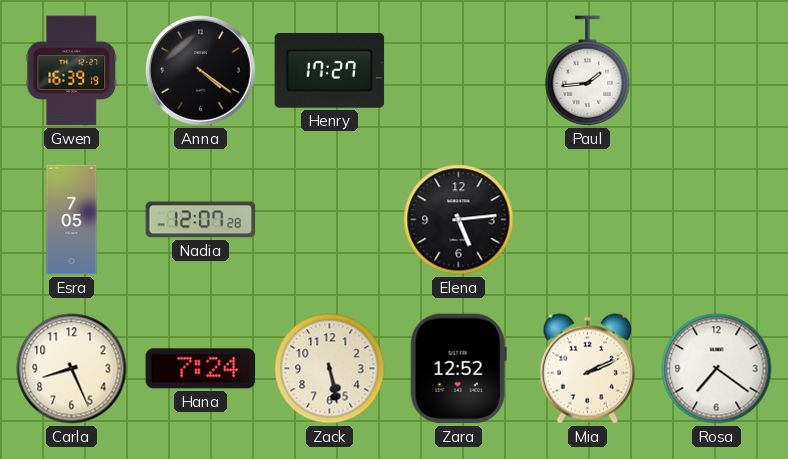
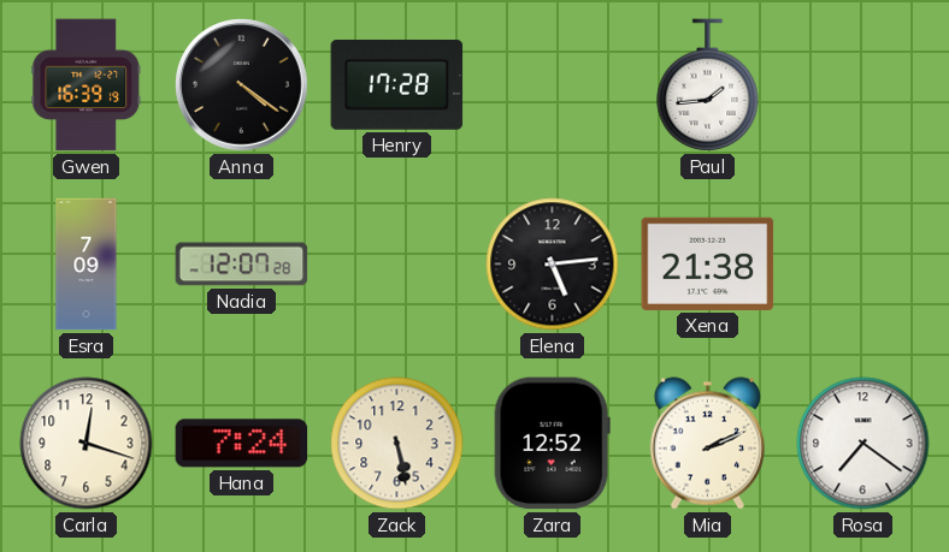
Henry: 17:27 -> 17:28
Esra: 7:05 -> 7:09
Xena: none -> 21:38
Carla: 8:26 -> 12:18
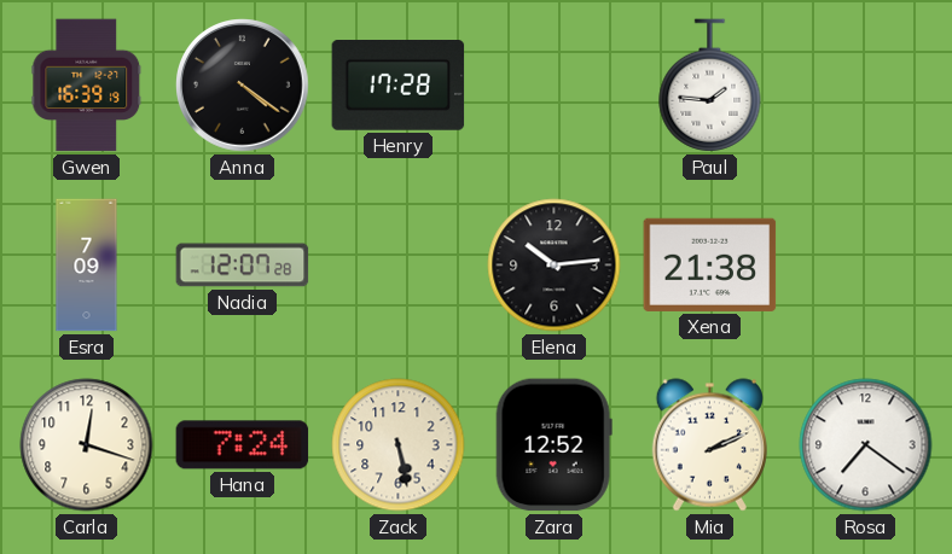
Paul: 1:44 -> 1:46
Elena: 5:14 -> 10:14
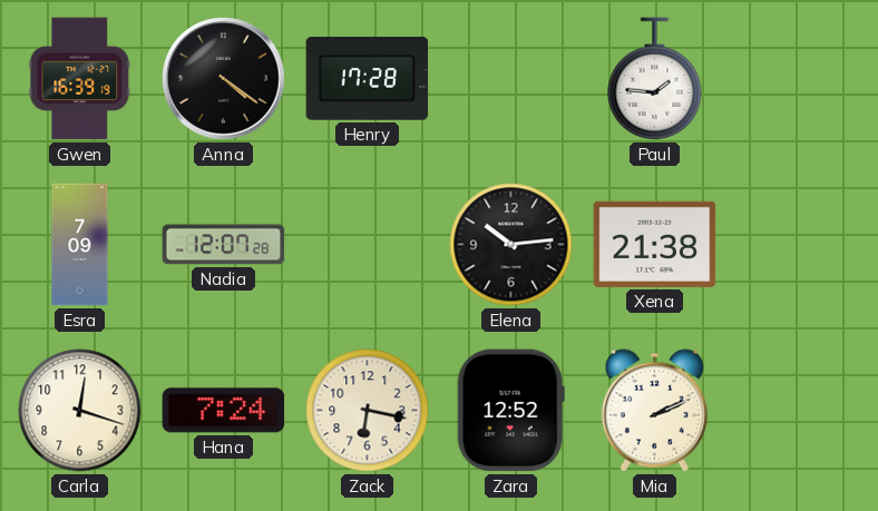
Zack: 5:28 -> 6:17
Rosa: 7:21 -> none
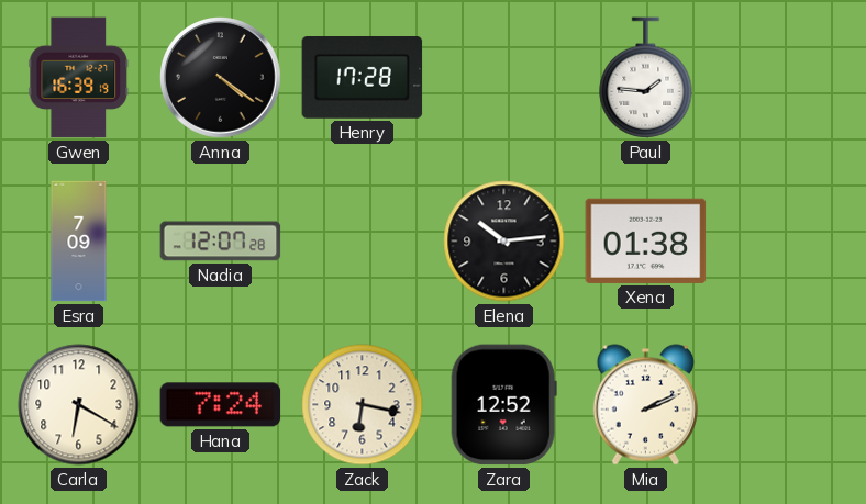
Xena: 21:38 -> 01:38
Carla: 12:18 -> 6:20
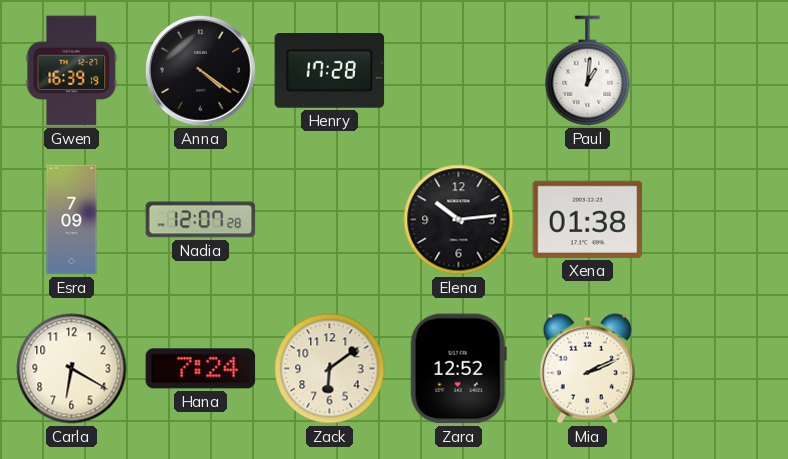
Paul: 1:46 -> 1:01
Zack: 6:17 -> 6:09
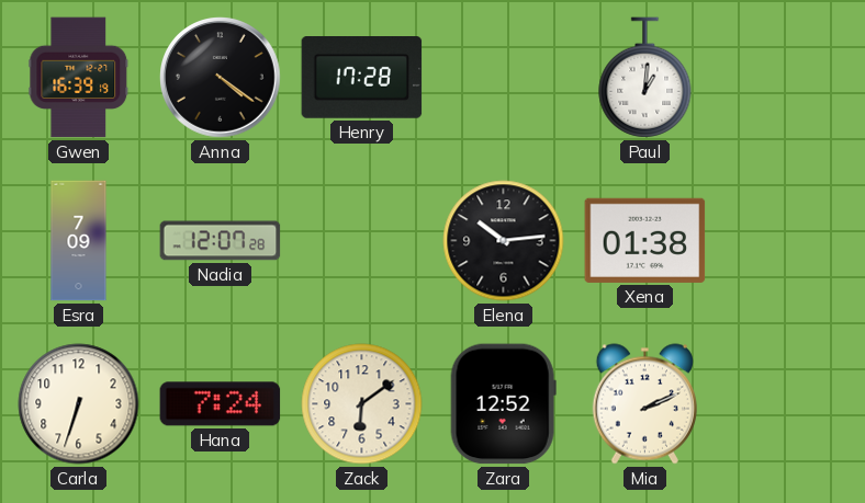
Carla: 6:20 -> 6:33
